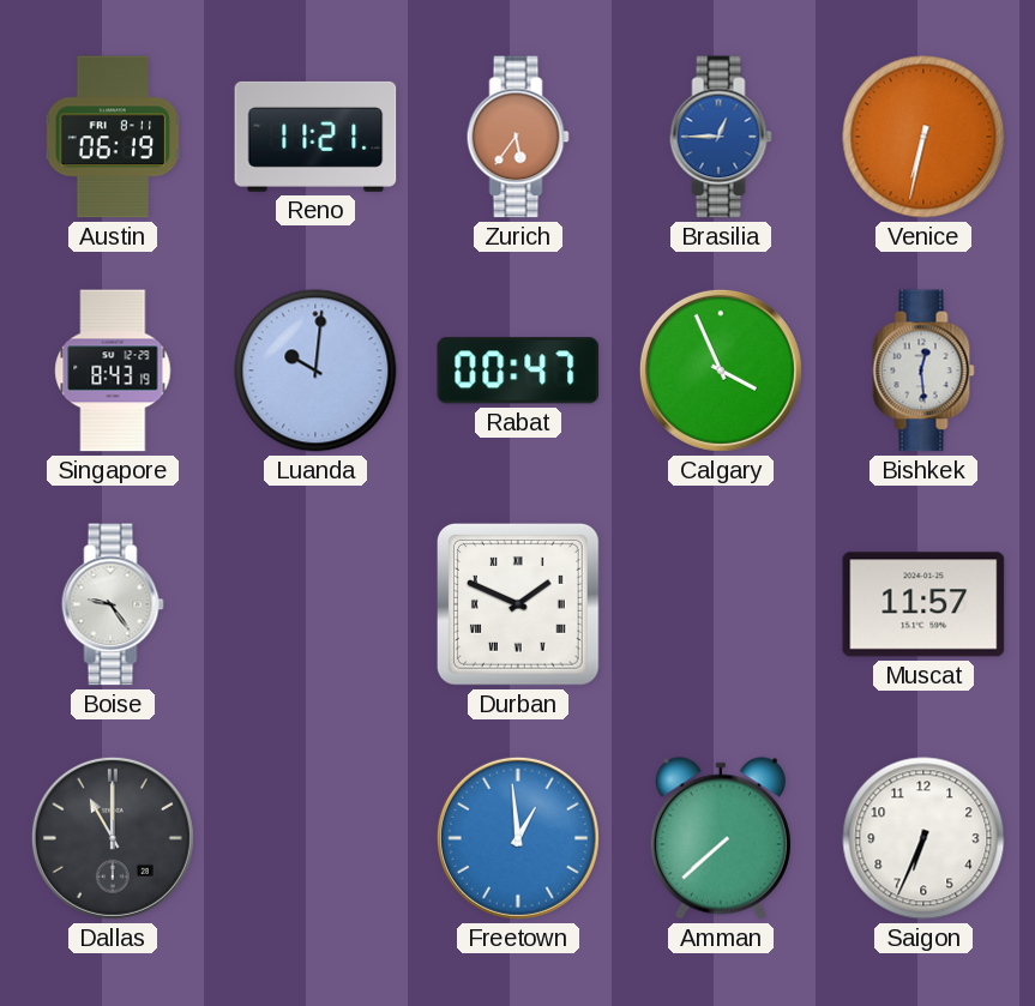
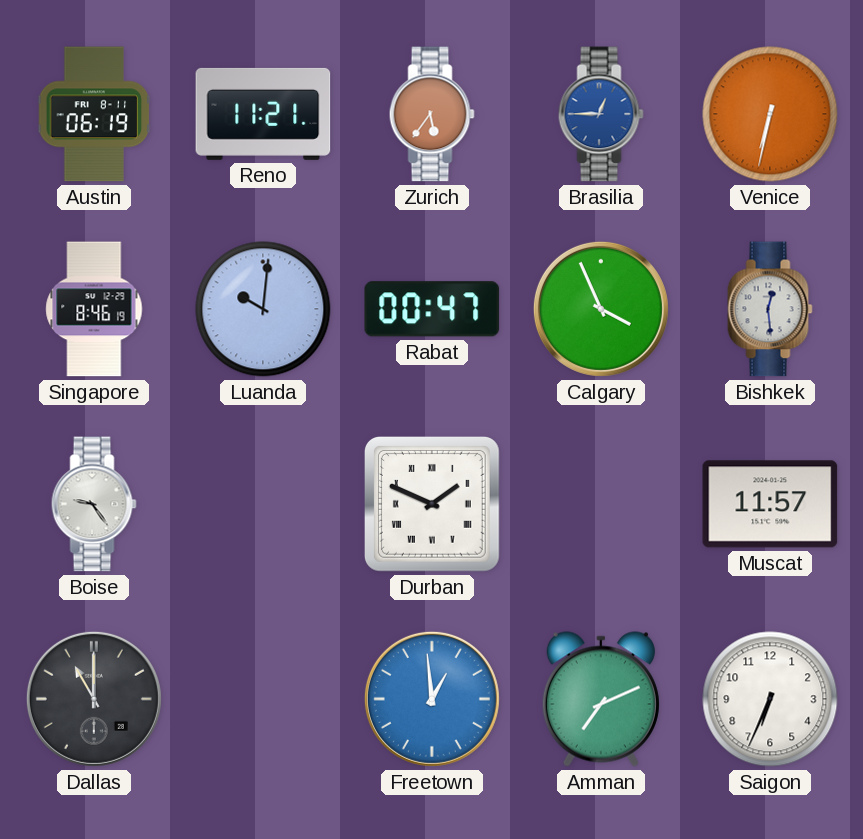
Singapore: 8:43 -> 8:46
Amman: 7:38 -> 7:11
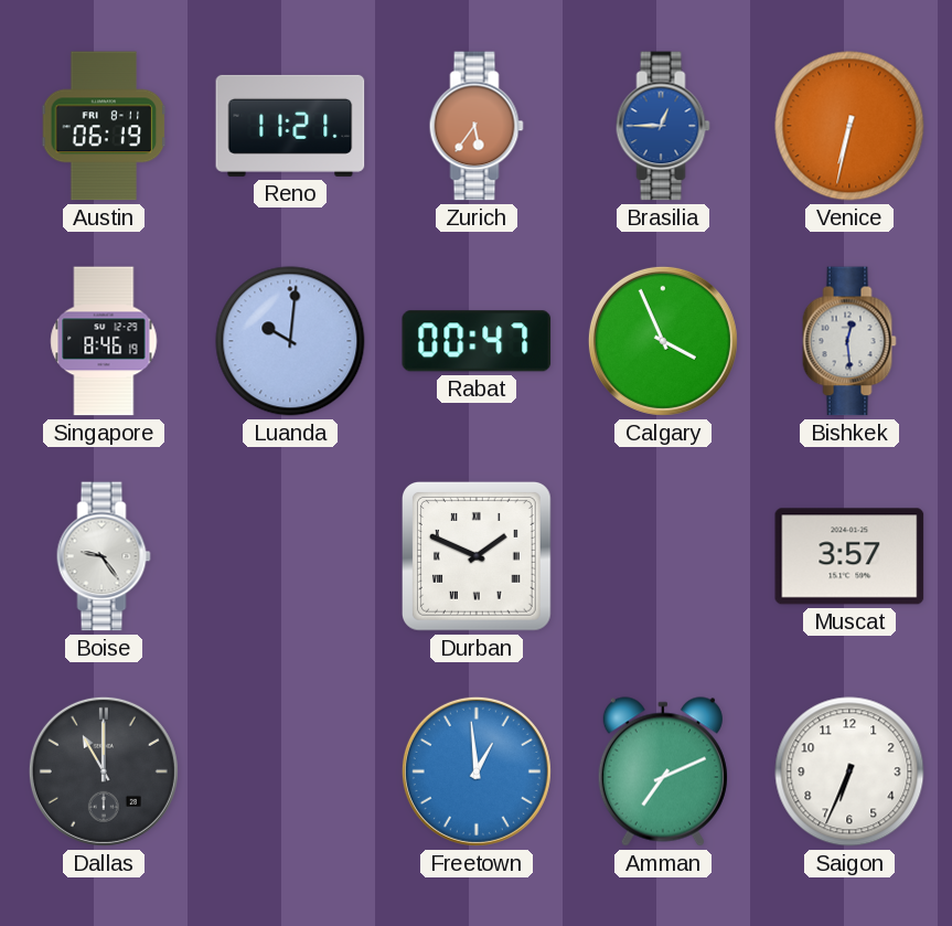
Muscat: 11:57 -> 3:57
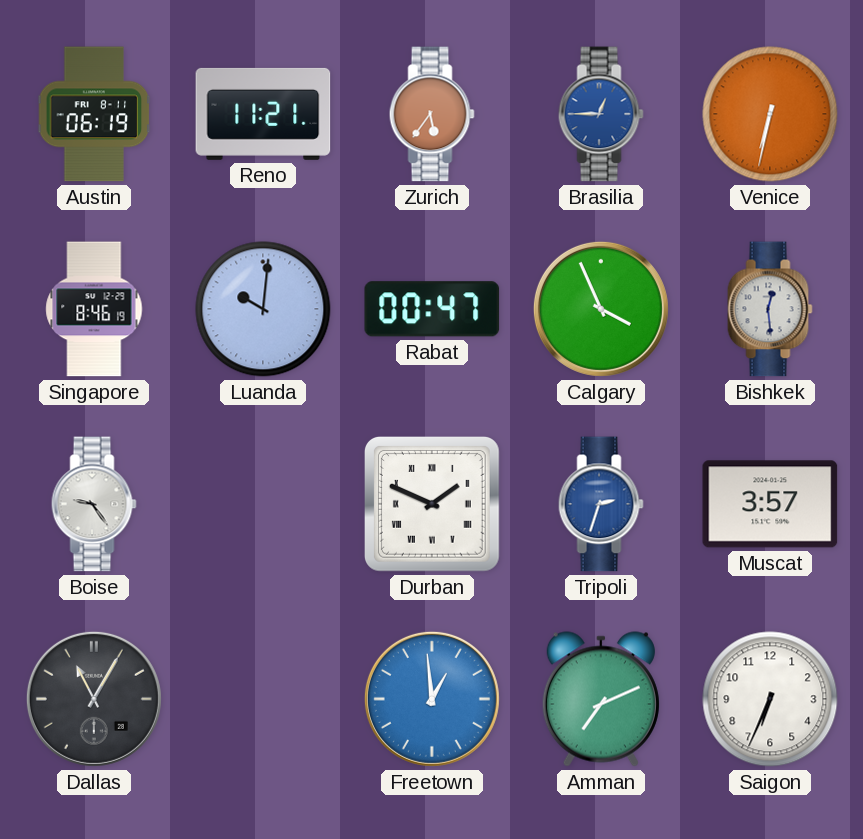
Tripoli: none -> 2:33
Dallas: 11:00 -> 11:05
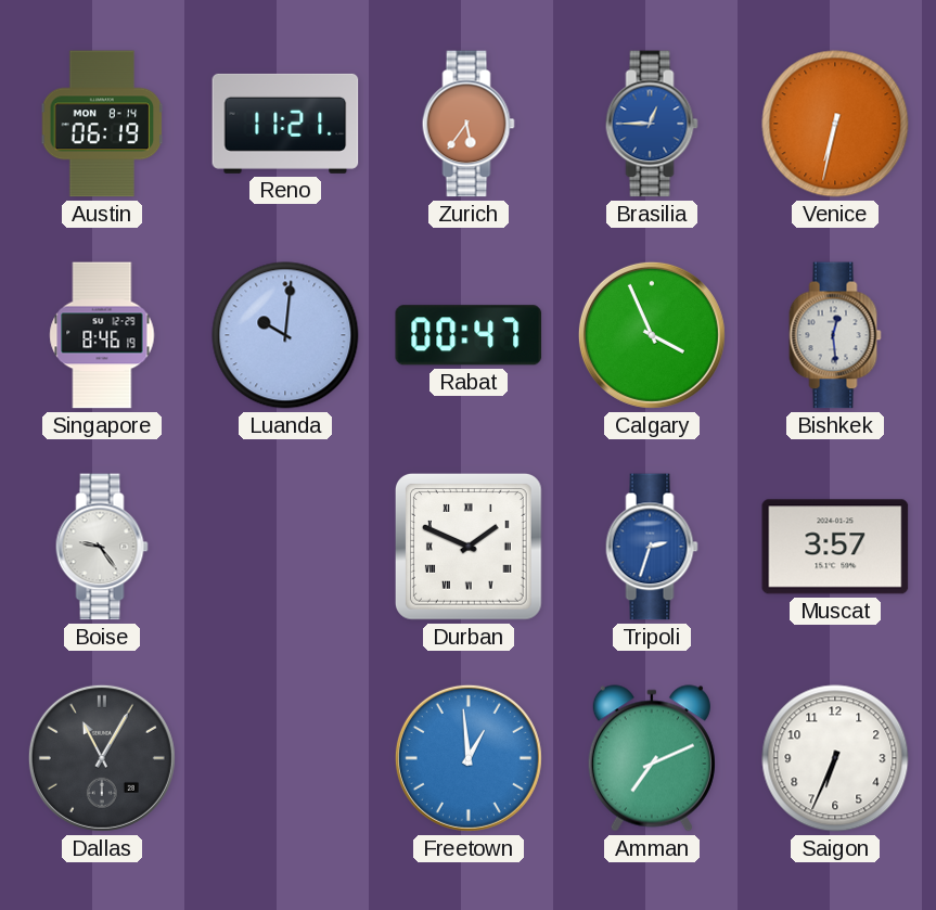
Austin date: FRI 8-11 -> MON 8-14
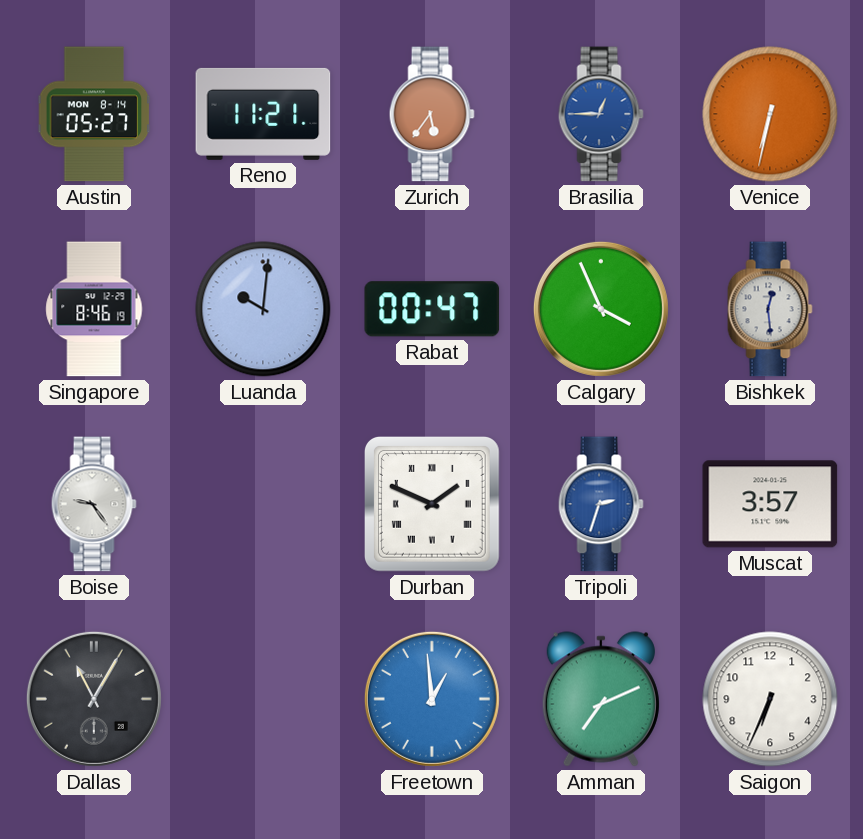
Austin: 06:19 -> 05:27
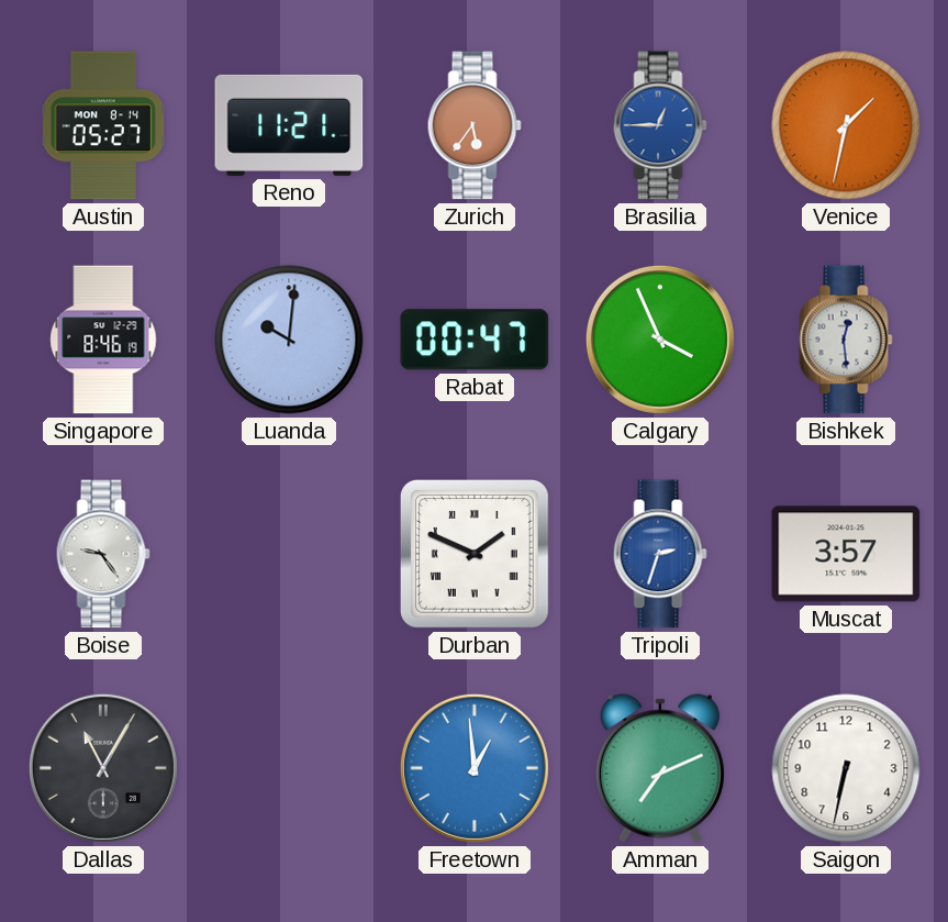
Venice: 6:32 -> 1:32
Saigon: 6:34 -> 6:32
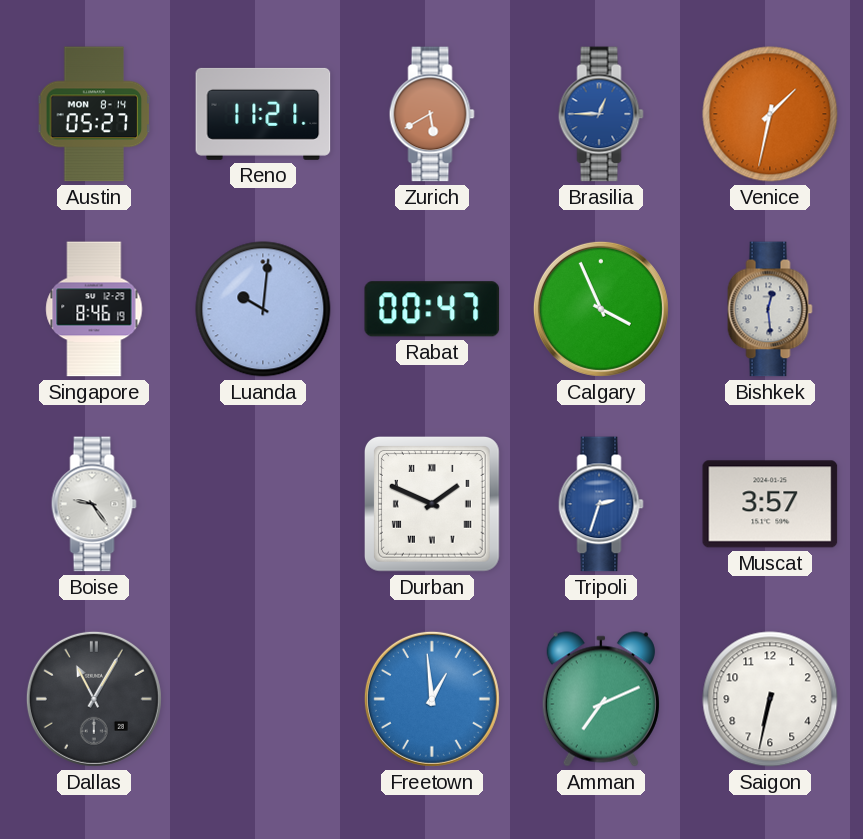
Zurich: 5:36 -> 5:40
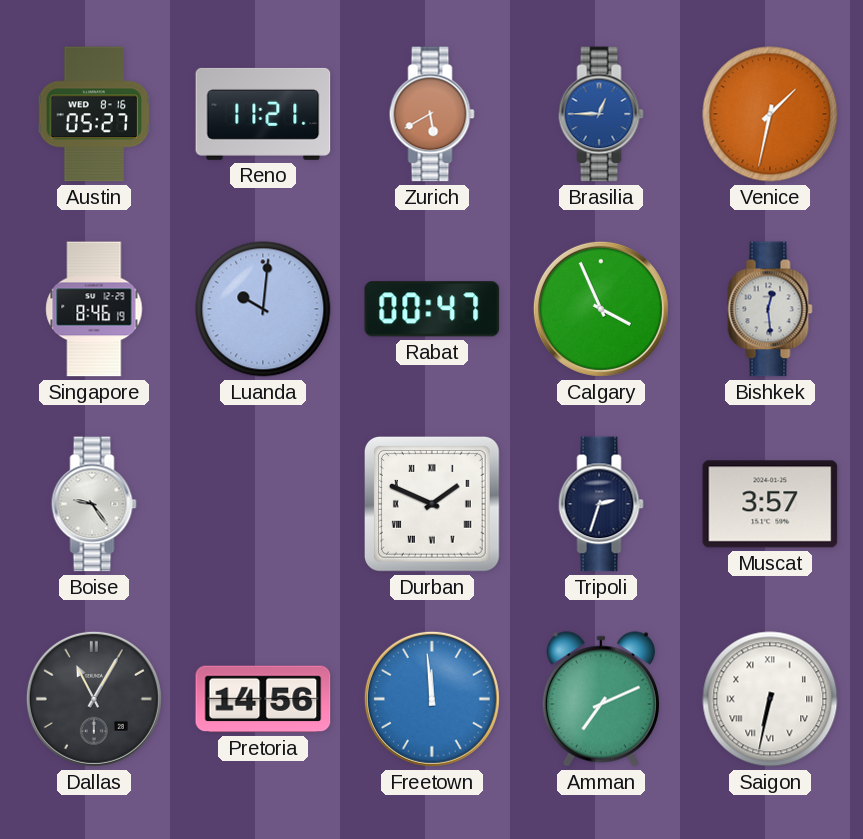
Austin date: MON 8-14 -> WED 8-16
Tripoli dial: blue -> navy
Pretoria: none -> 14:56
Freetown: 12:59 -> 11:59
Saigon numerals: Arabic -> Roman
